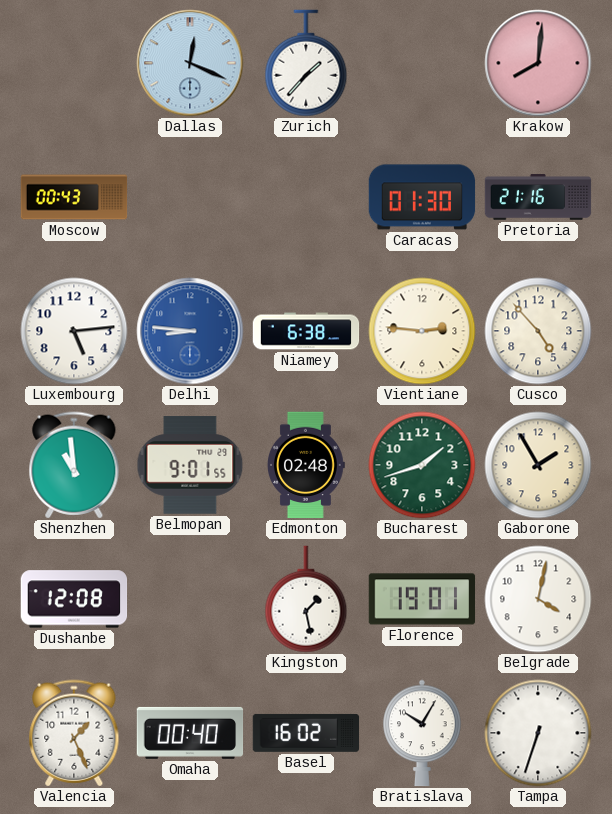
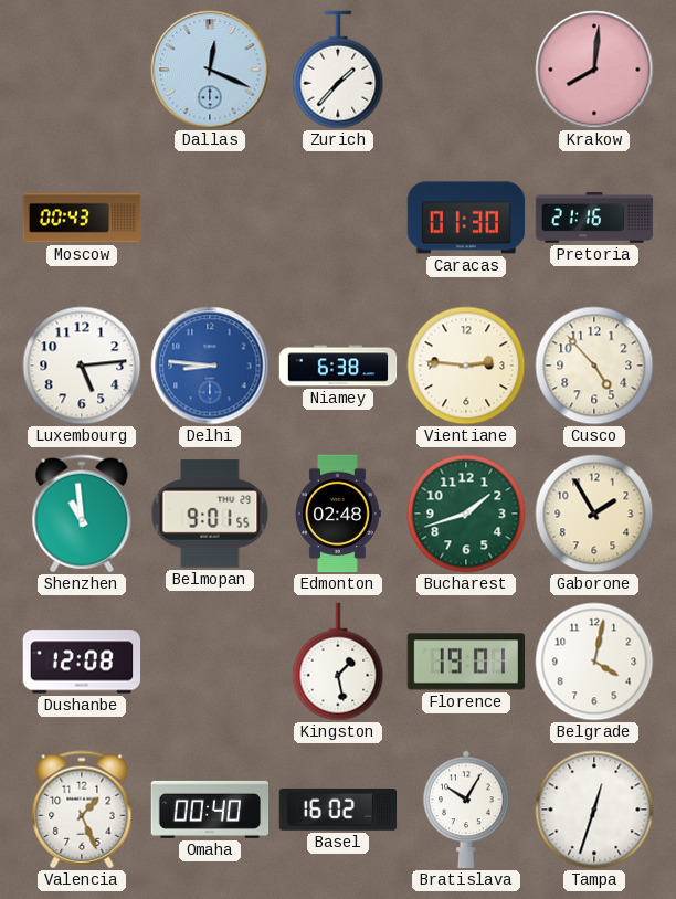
Tampa: 6:33 -> 12:33
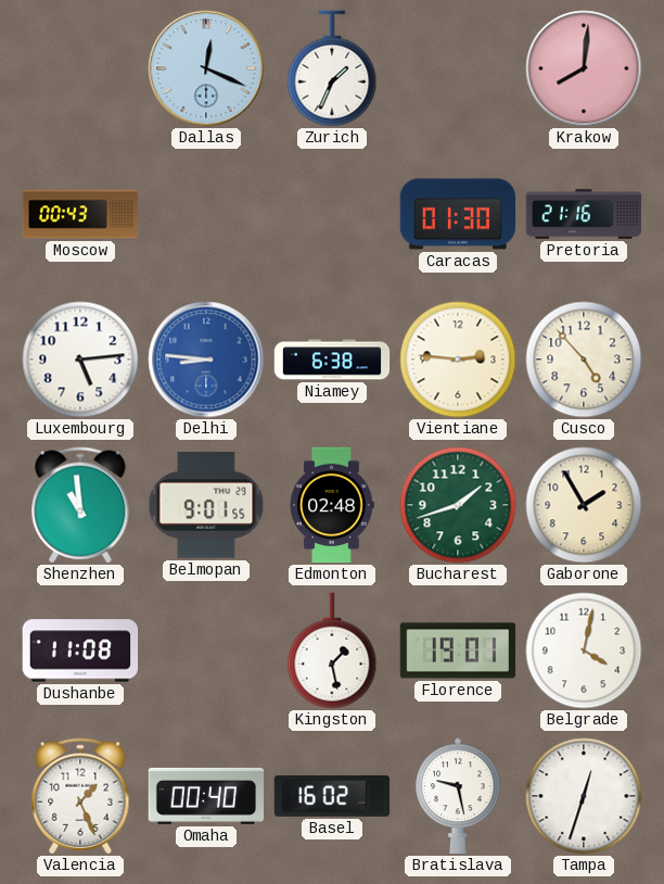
Zurich: 1:37 -> 1:34
Dushanbe: 12:08 -> 11:08
Bratislava: 10:05 -> 9:28
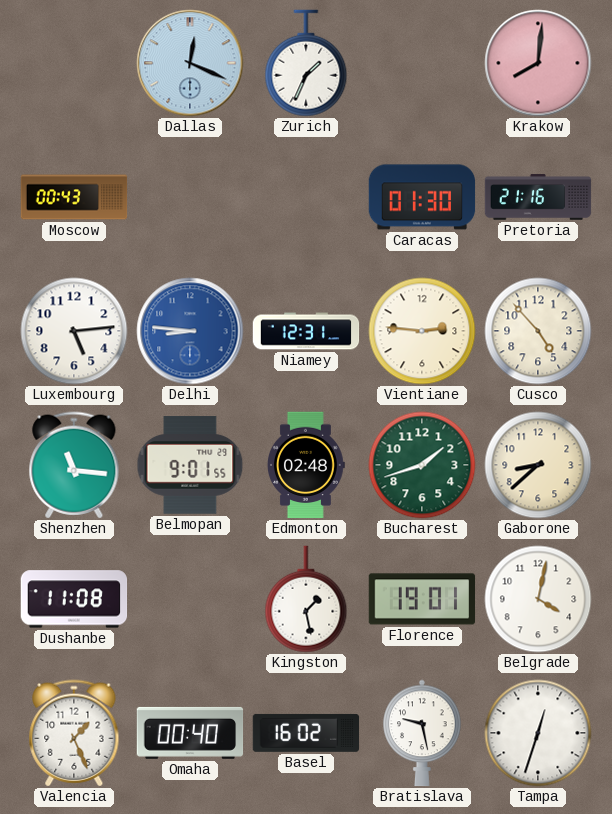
Niamey: 6:38 -> 12:31
Shenzhen: 10:59 -> 11:16
Gaborone: 1:55 -> 8:38
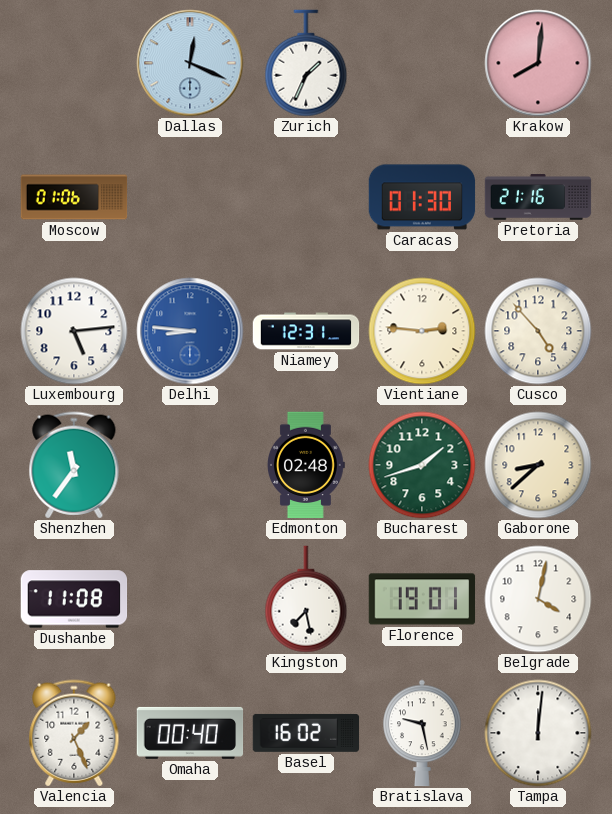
Moscow: 00:43 -> 01:06
Shenzhen: 11:16 -> 11:36
Belmopan: 9:01 -> none
Kingston: 1:28 -> 7:28
Tampa: 12:33 -> 12:01
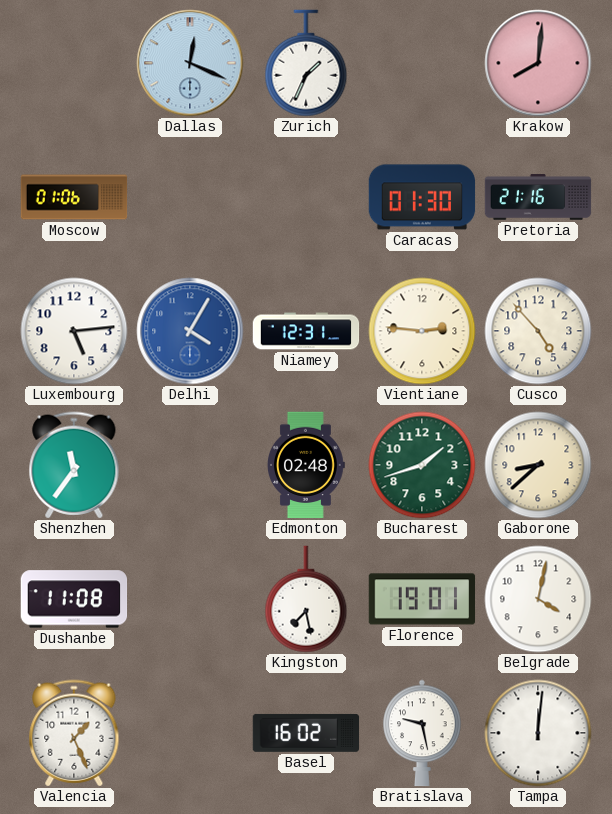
Delhi: 8:46 -> 4:05
Omaha: 00:40 -> none
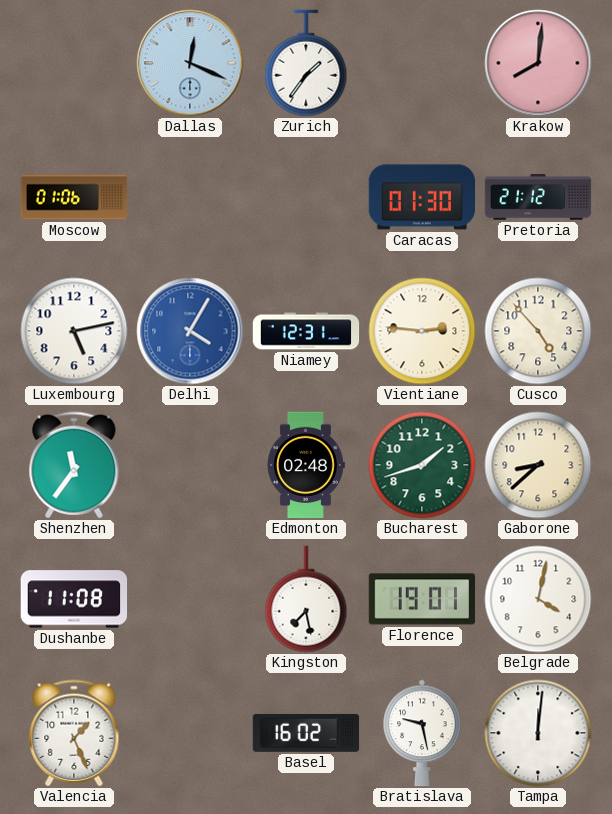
Zurich: 1:34 -> 1:36
Pretoria: 21:16 -> 21:12
Luxembourg: 5:14 -> 5:13
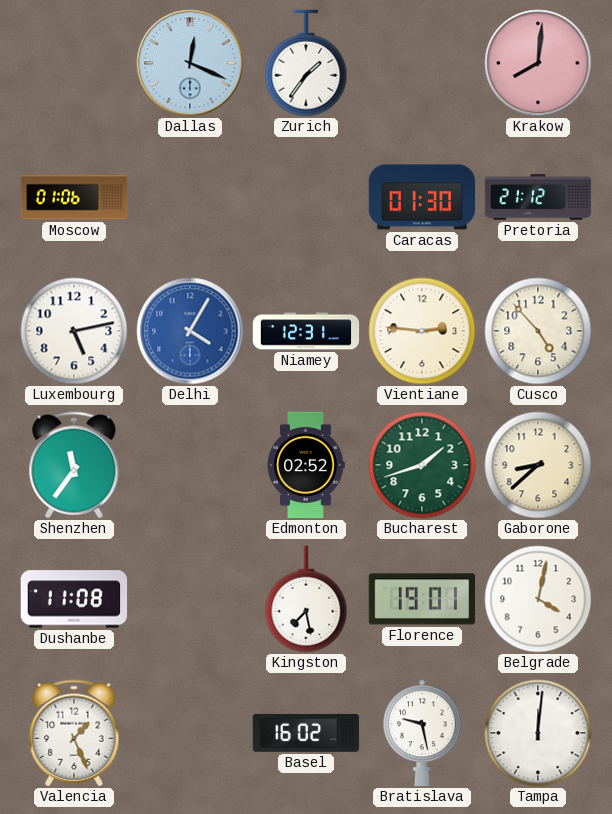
Edmonton: 02:48 -> 02:52
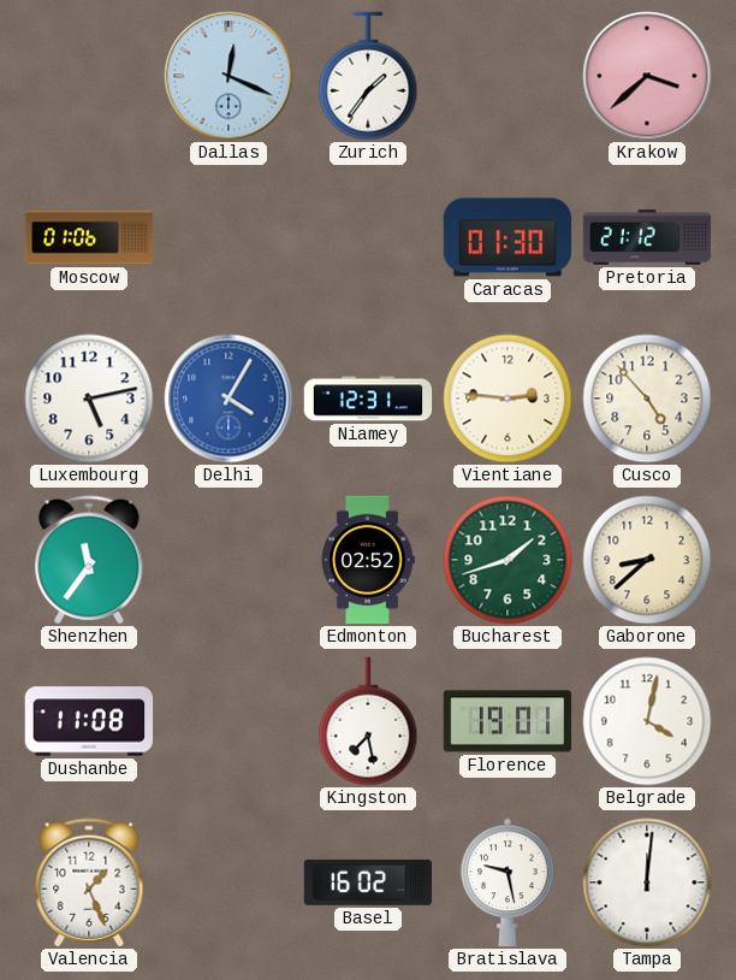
Krakow: 8:01 -> 3:38
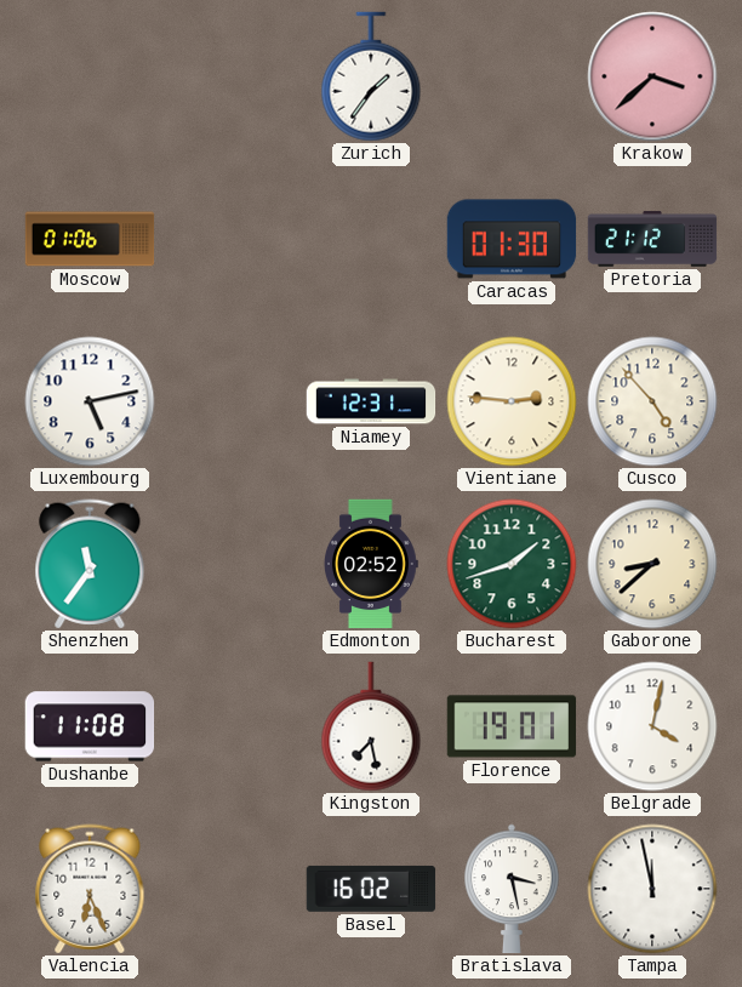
Dallas: 12:19 -> none
Delhi: 4:05 -> none
Valencia: 1:26 -> 6:26
Bratislava: 9:28 -> 3:28
Tampa: 12:01 -> 11:58
